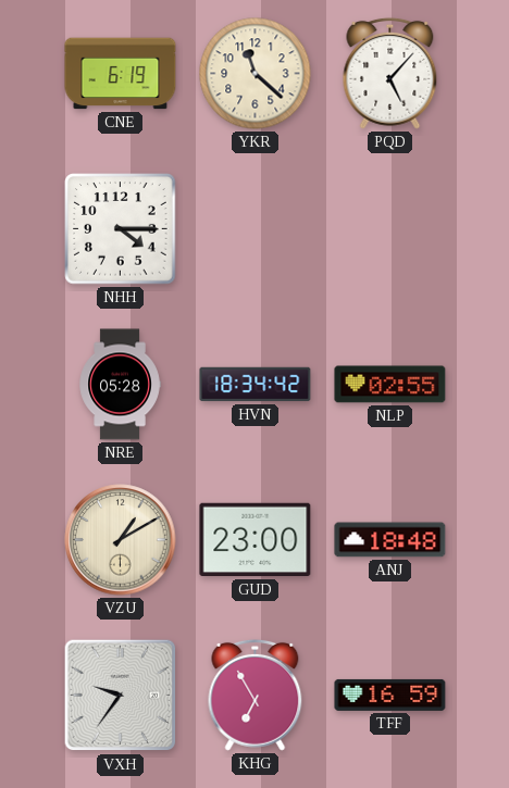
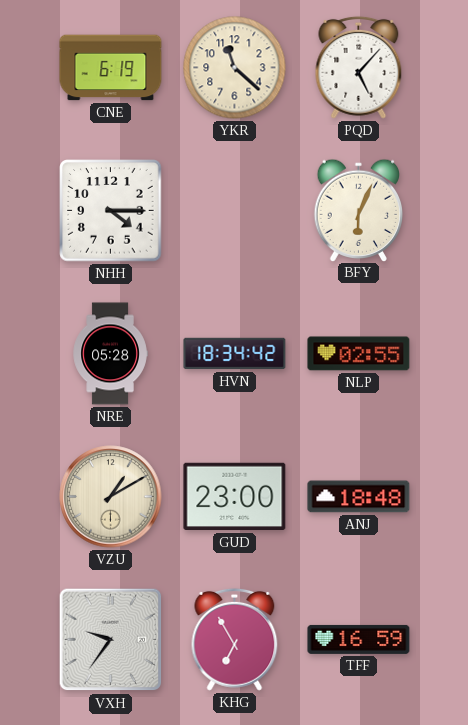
BFY: none -> 6:04
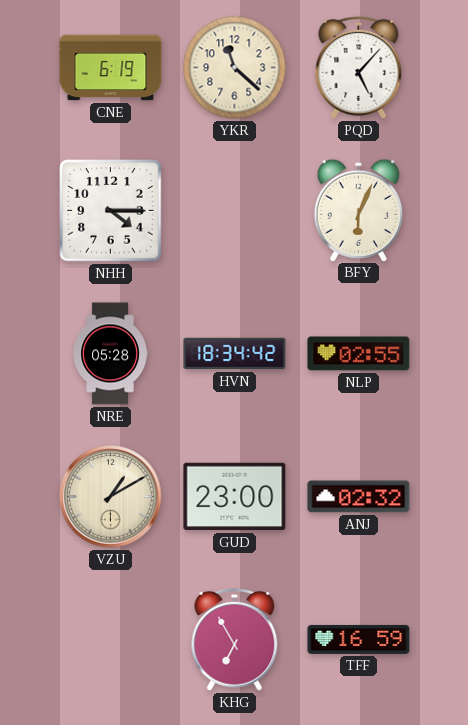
ANJ: 18:48 -> 02:32
VXH: 9:36 -> none
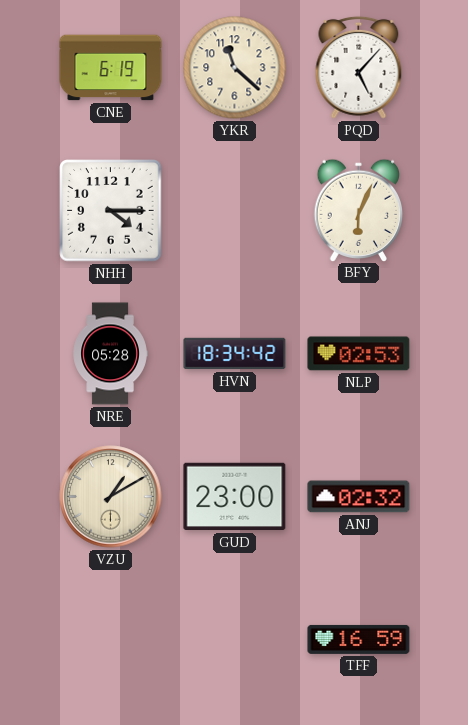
NLP: 02:55 -> 02:53
KHG: 6:55 -> none
